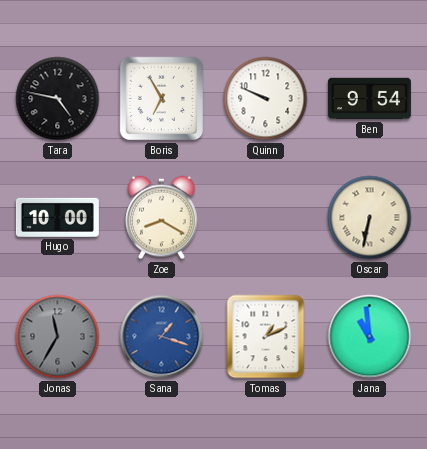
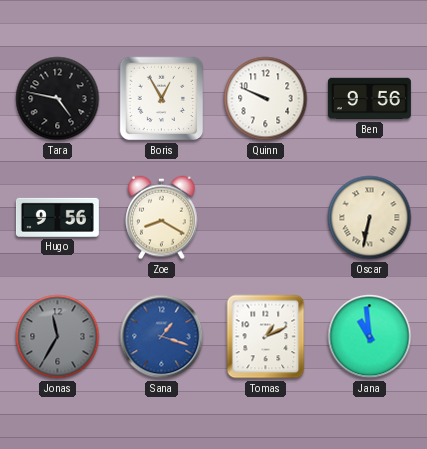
Boris: 6:55 -> 12:55
Ben: 9:54 -> 9:56
Hugo: 10:00 -> 9:56
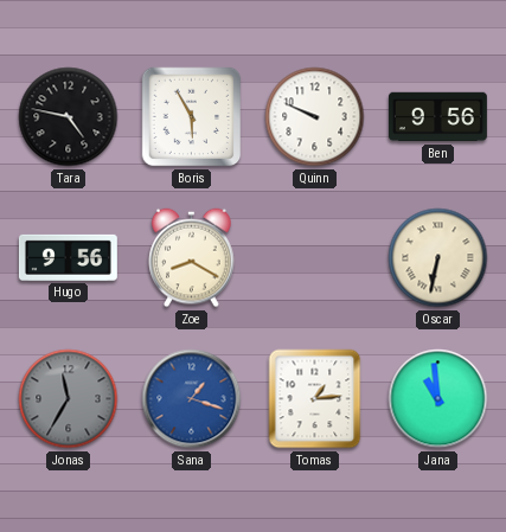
Boris: 12:55 -> 5:55
Tomas: 1:11 -> 1:14
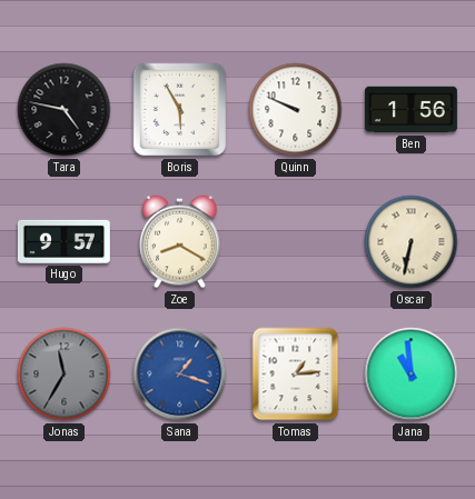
Ben: 9:56 -> 1:56
Hugo: 9:56 -> 9:57
